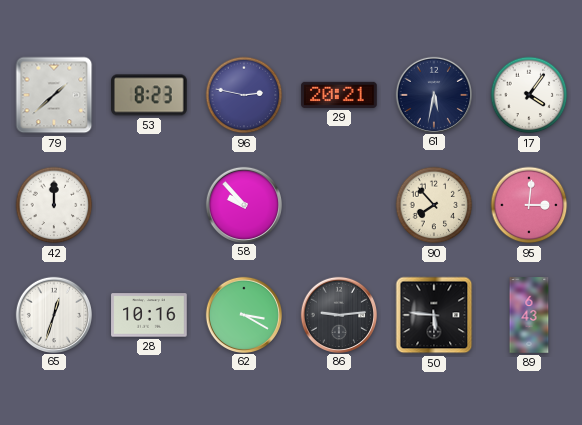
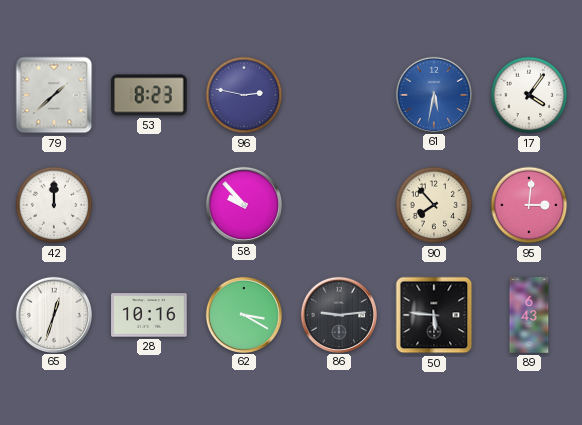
29: 20:21 -> none
61 dial: navy -> blue
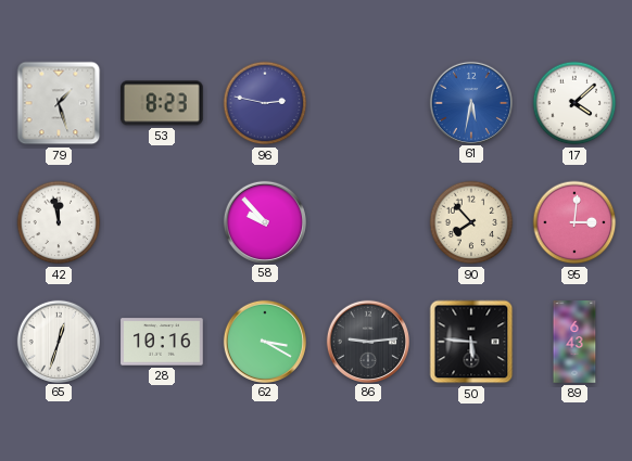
79: 1:38 -> 1:27
17: 4:06 -> 4:08
42: 12:00 -> 11:58
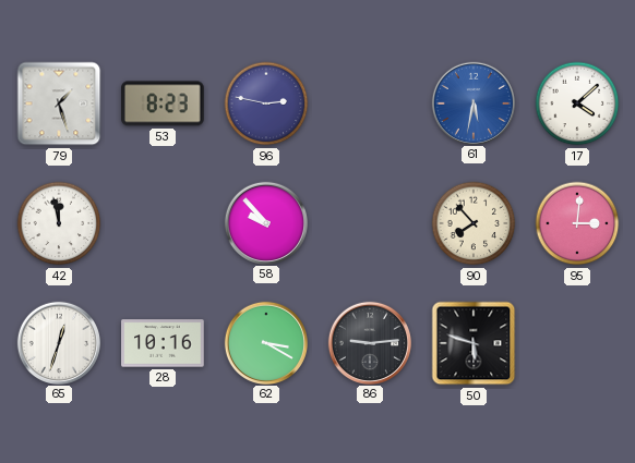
50: 5:46 -> 5:48
89: 6:43 -> none
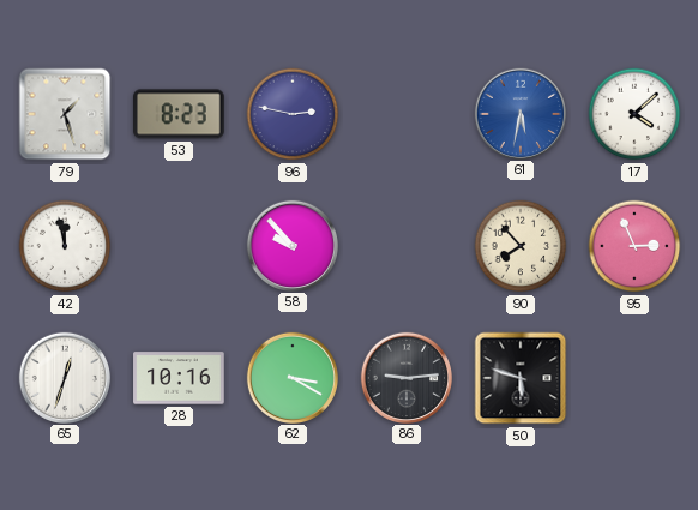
95: 3:01 -> 2:56
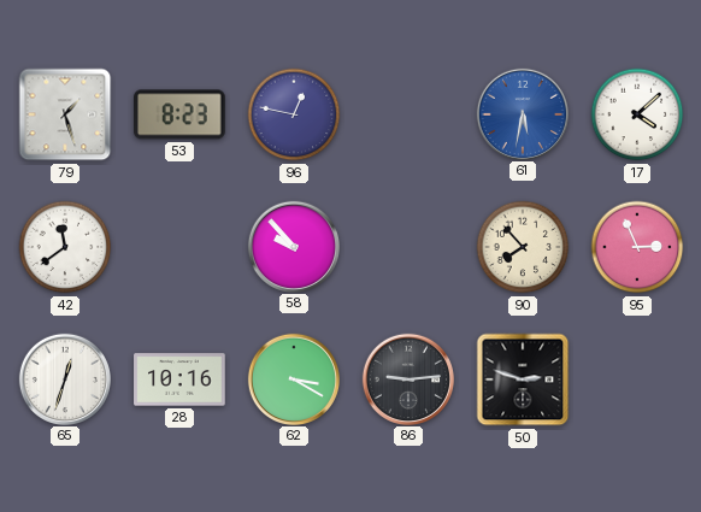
96: 2:47 -> 12:47
42: 11:58 -> 11:39
50: 5:48 -> 2:48
